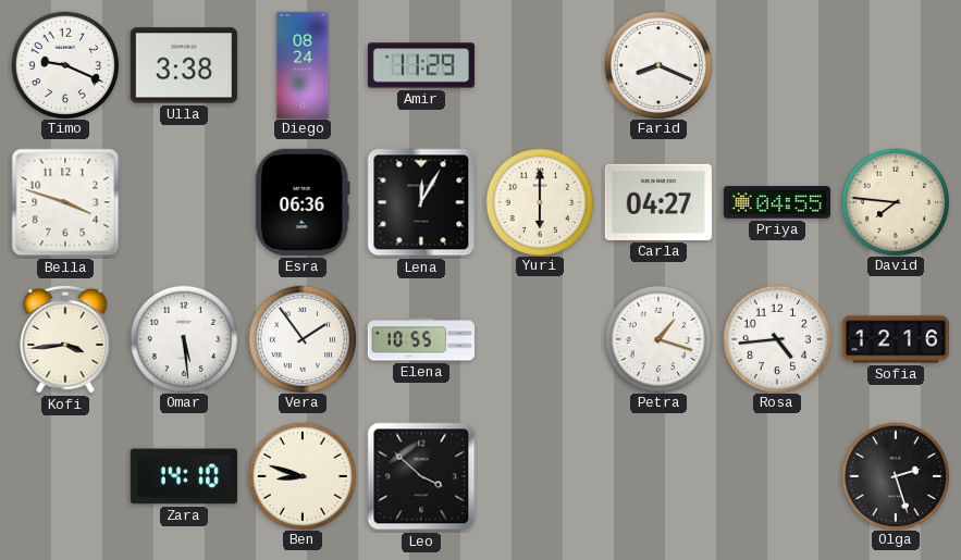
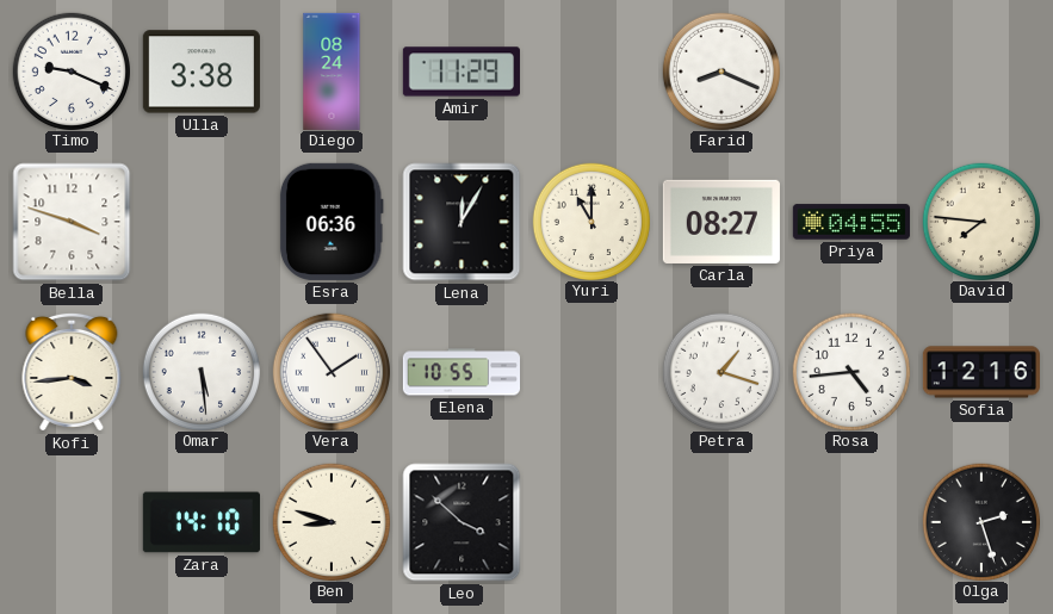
Yuri: 6:00 -> 11:00
Carla: 04:27 -> 08:27
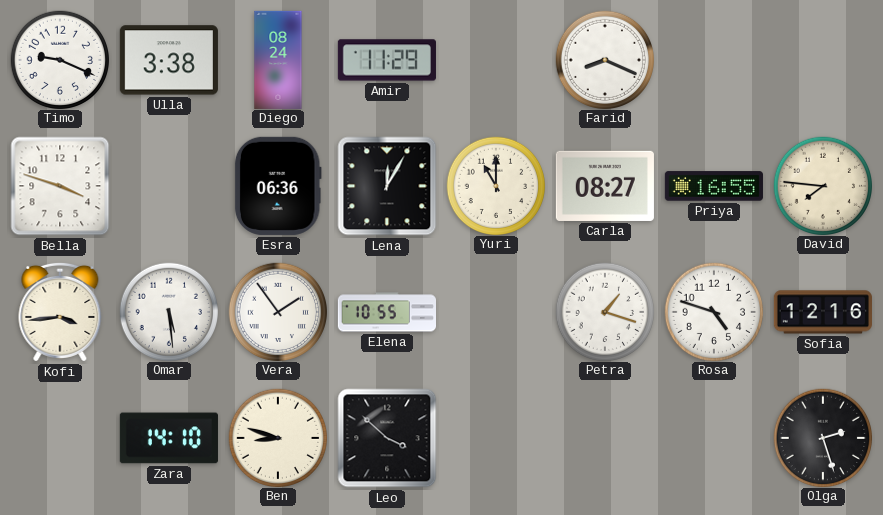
Priya: 04:55 -> 16:55
Rosa: 4:44 -> 4:48
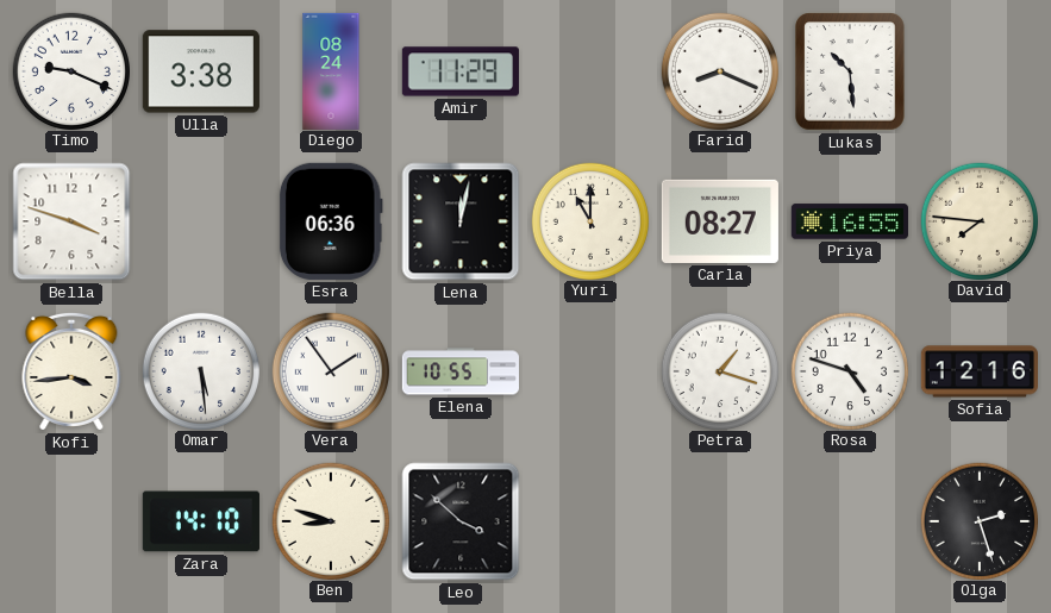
Lukas: none -> 10:29
Lena: 12:05 -> 12:02
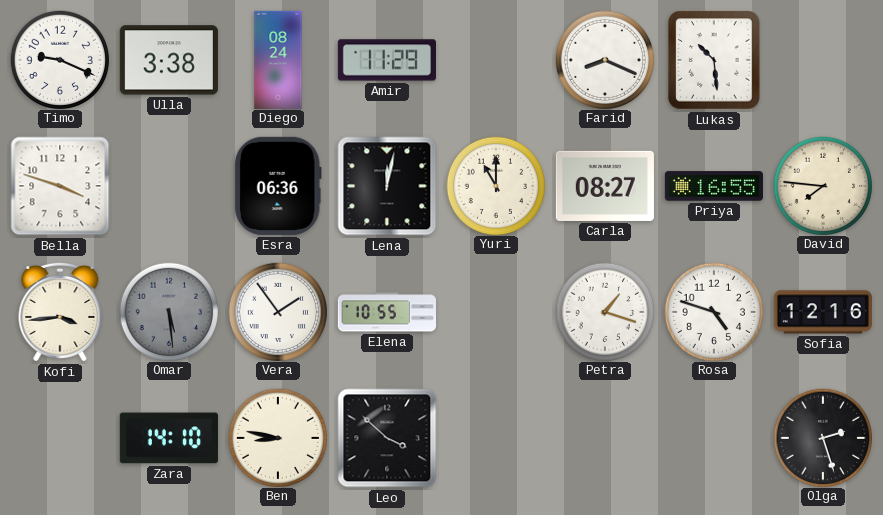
Omar dial: white -> grey
Ben: 8:48 -> 8:47
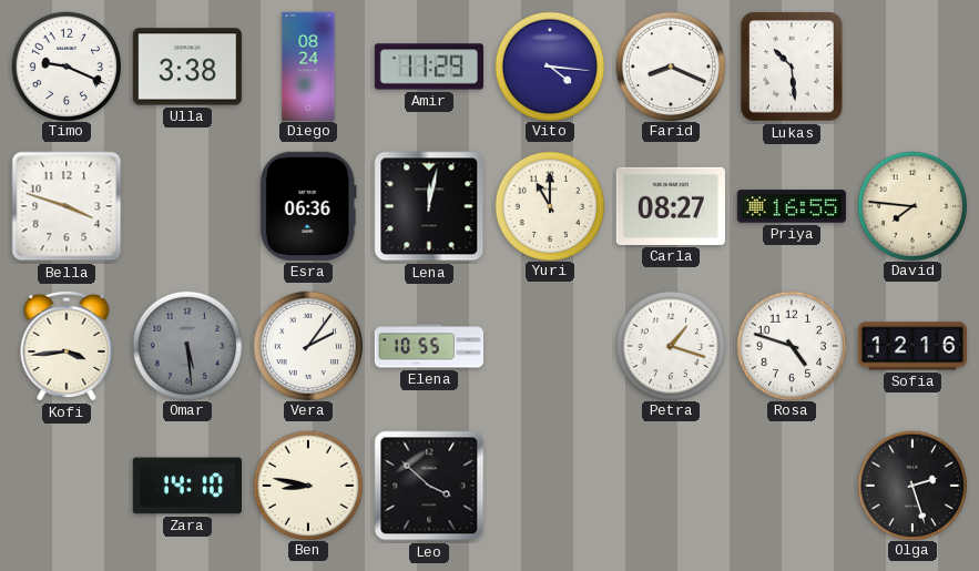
Vito: none -> 4:16
Vera: 1:54 -> 2:06
